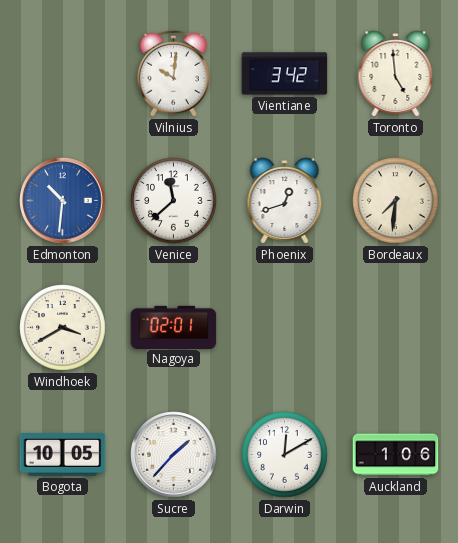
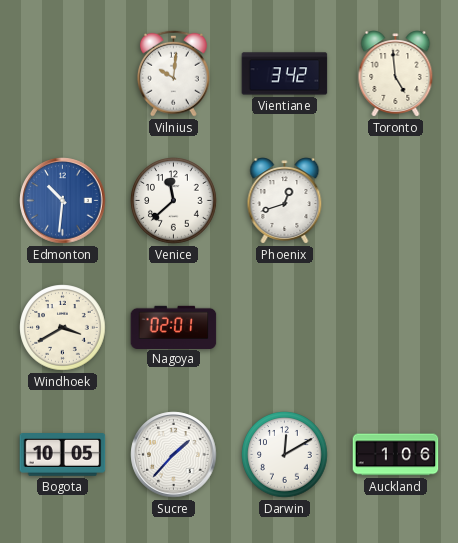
Bordeaux: 7:31 -> none
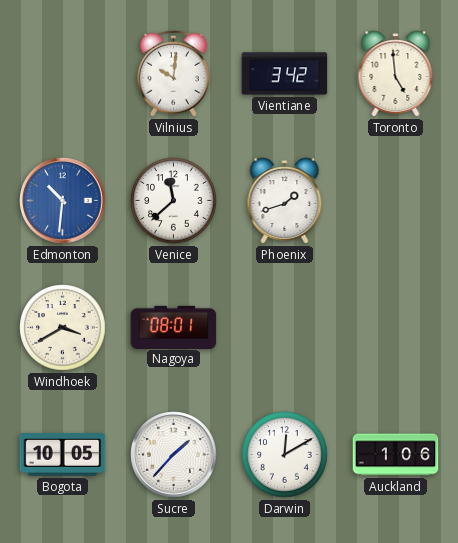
Phoenix: 12:42 -> 1:42
Nagoya: 02:01 -> 08:01
